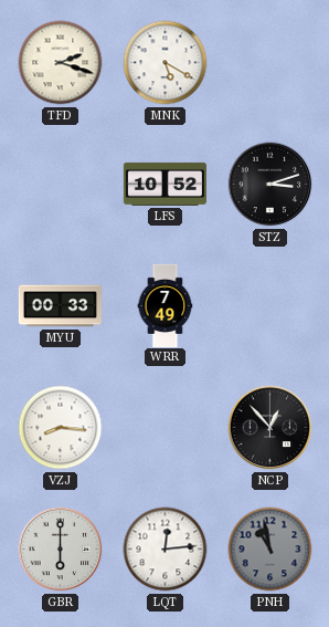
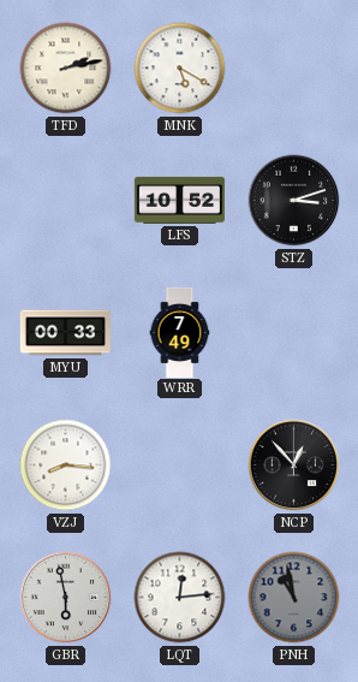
TFD: 2:18 -> 2:13
GBR: 6:00 -> 5:58
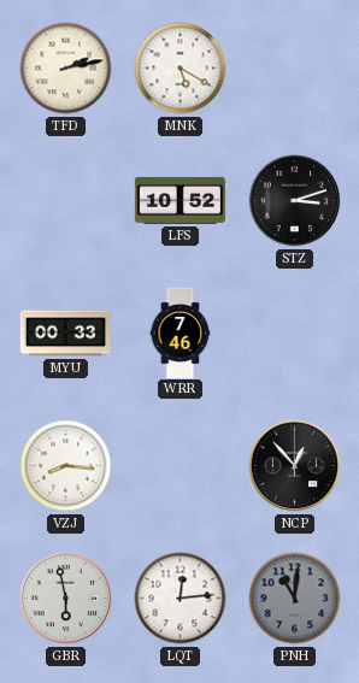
WRR: 7:49 -> 7:46
PNH: 10:58 -> 11:01
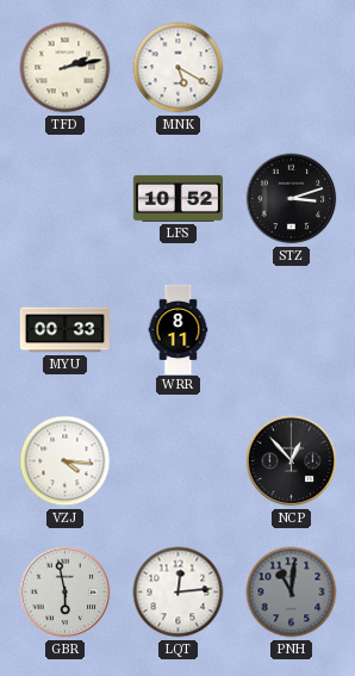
WRR: 7:46 -> 8:11
VZJ: 8:16 -> 4:16
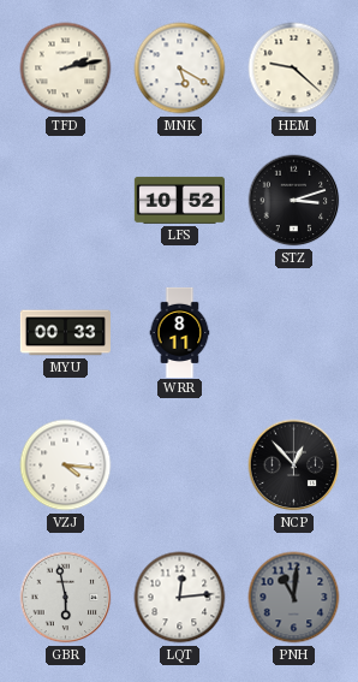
HEM: none -> 9:22
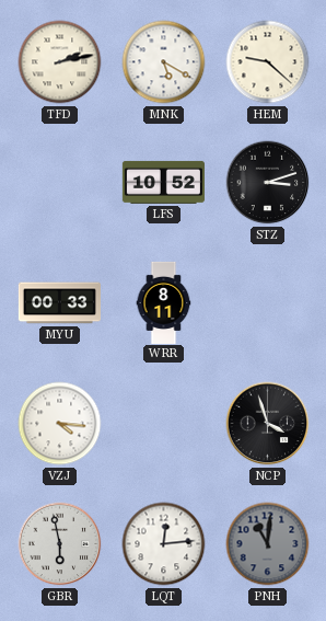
NCP: 12:53 -> 3:57
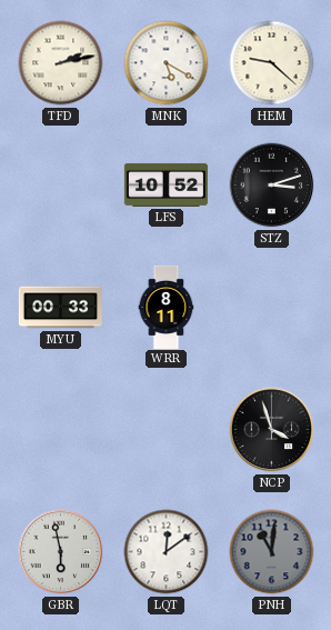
VZJ: 4:16 -> none
LQT: 12:14 -> 12:09
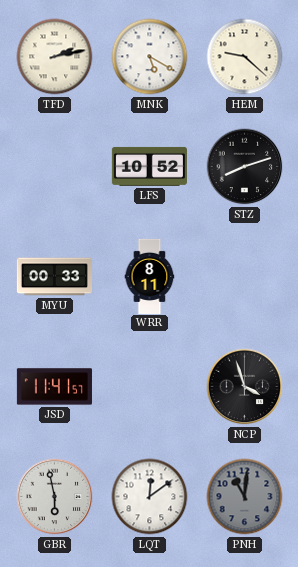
STZ: 3:12 -> 8:12
JSD: none -> 11:41
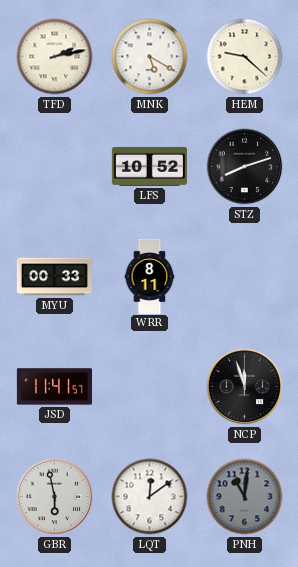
NCP: 3:57 -> 11:57
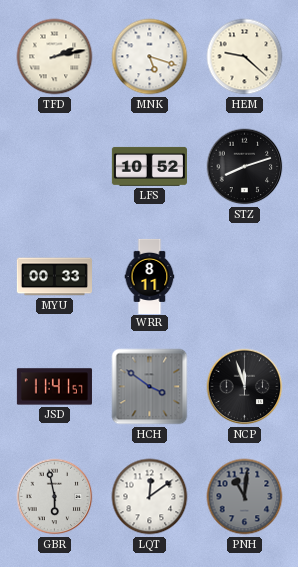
MNK: 5:20 -> 5:18
HCH: none -> 3:51
